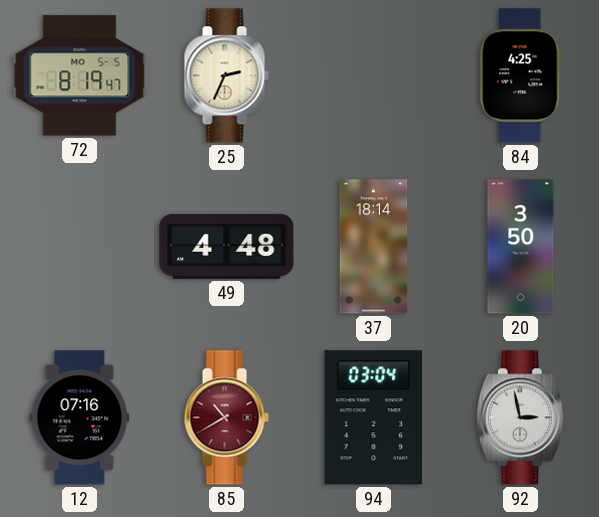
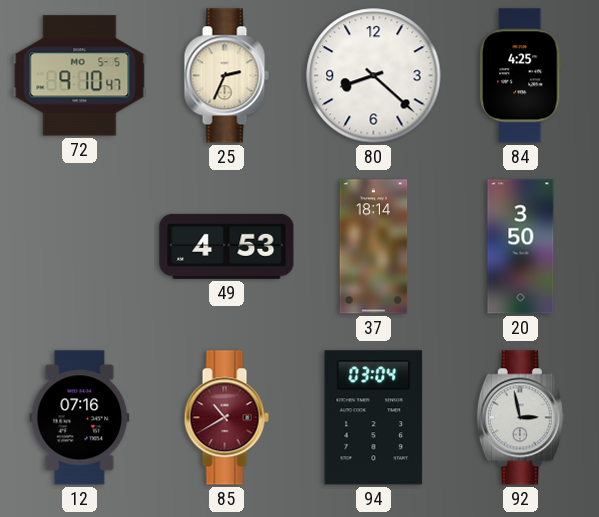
72: 8:19 -> 9:10
80: none -> 8:22
49: 4:48 -> 4:53
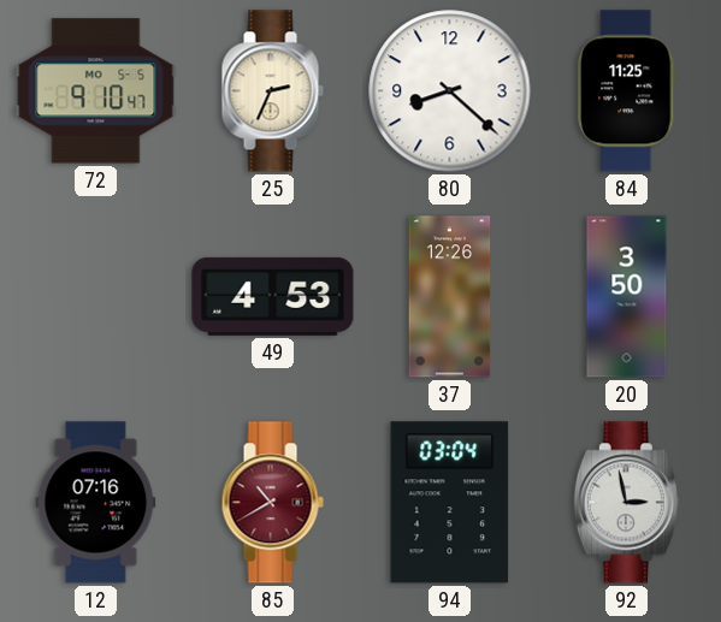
84: 4:25 -> 11:25
37: 18:14 -> 12:26
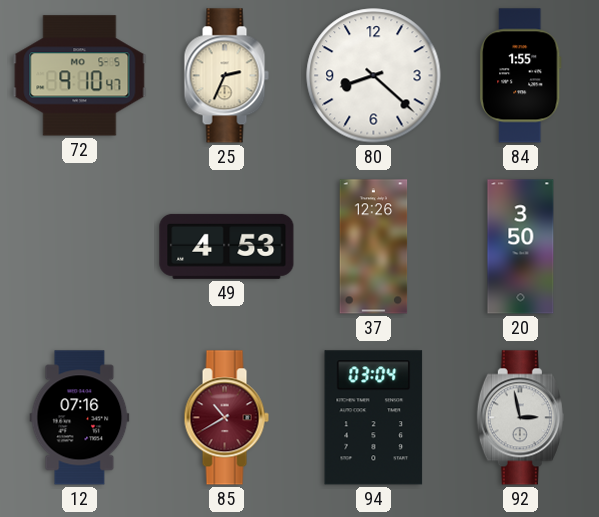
84: 11:25 -> 1:55
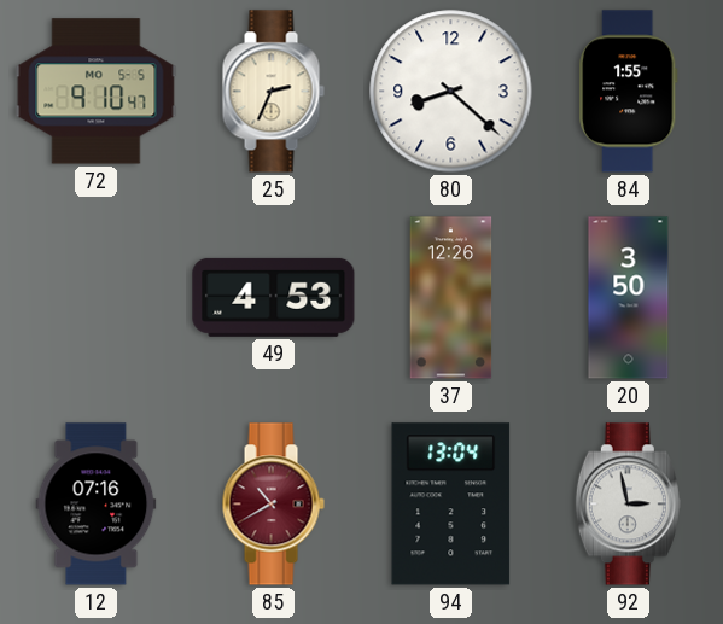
94: 03:04 -> 13:04
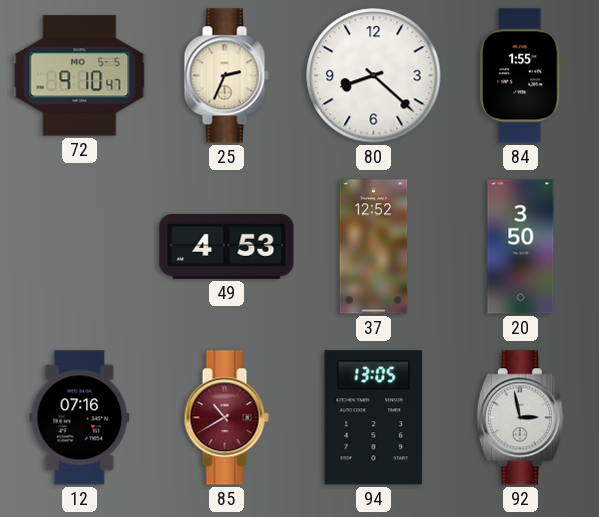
37: 12:26 -> 12:52
94: 13:04 -> 13:05
